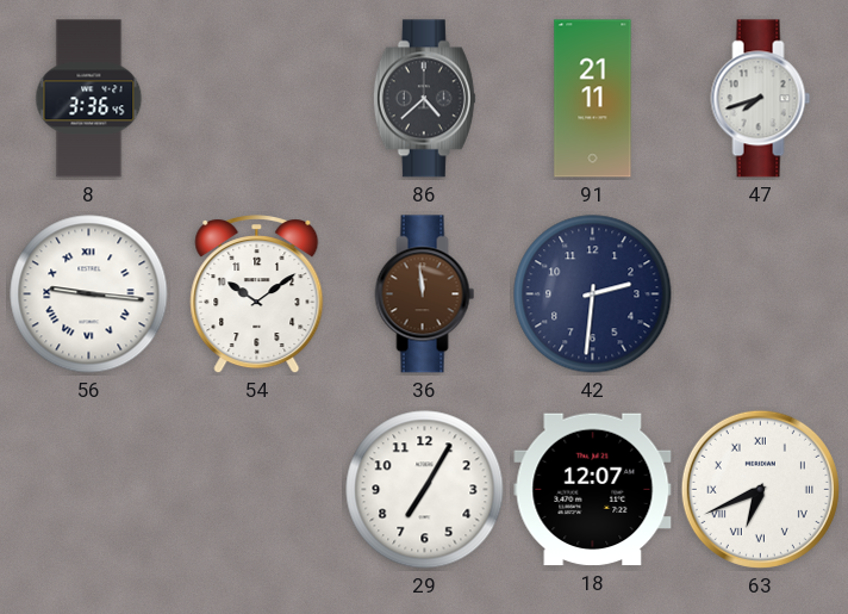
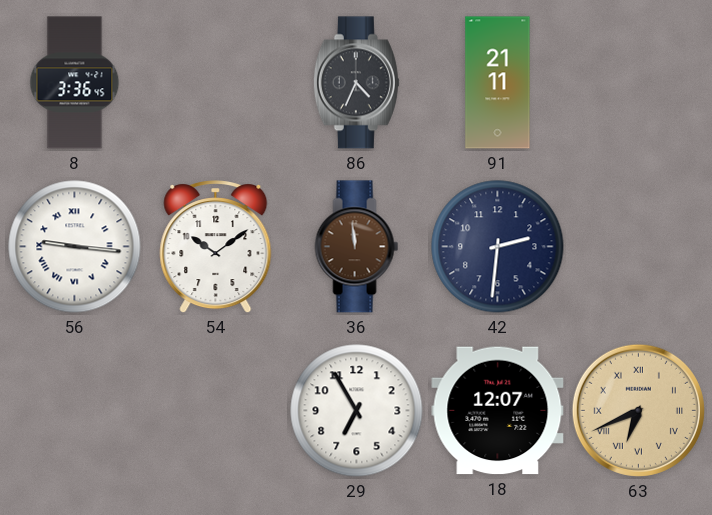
86: 4:38 -> 4:34
47: 7:42 -> none
29: 7:05 -> 6:55
63 dial: white -> champagne
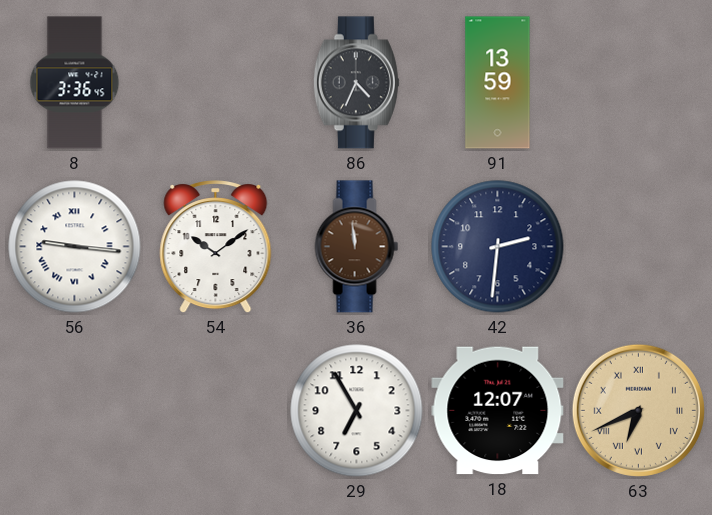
91: 21:11 -> 13:59
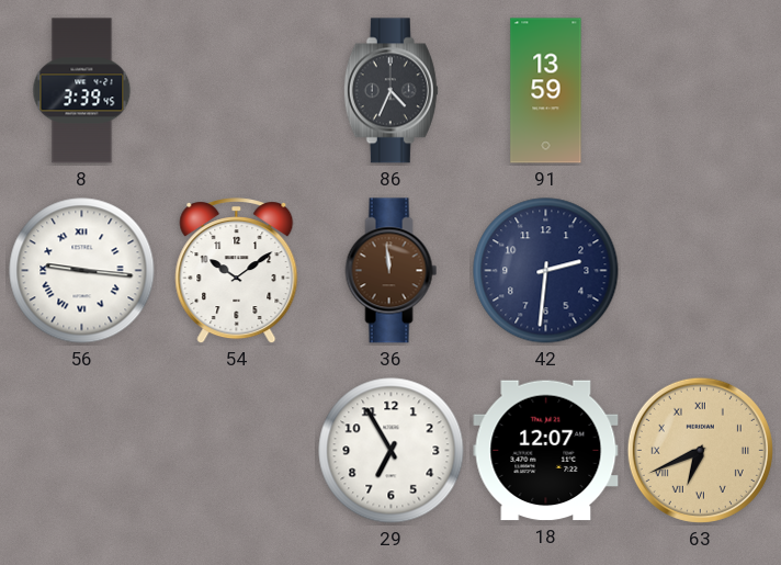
8: 3:36 -> 3:39
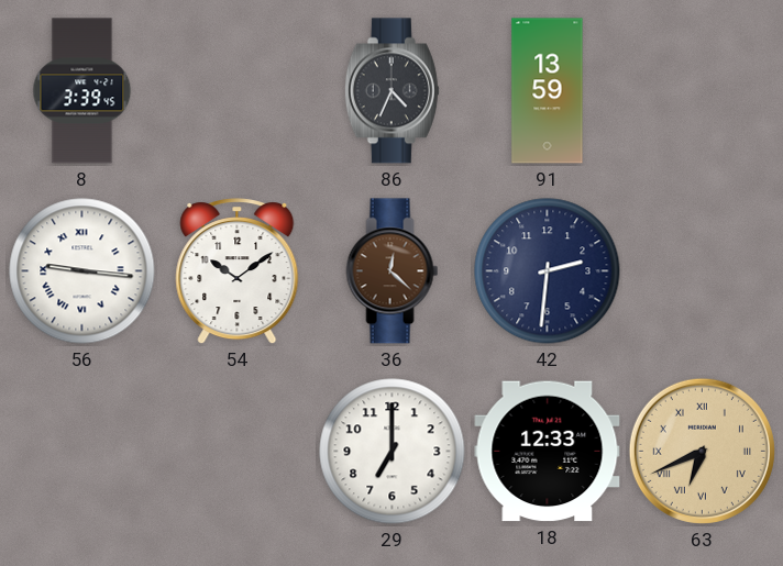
36: 11:59 -> 12:22
29: 6:55 -> 7:00
18: 12:07 -> 12:33
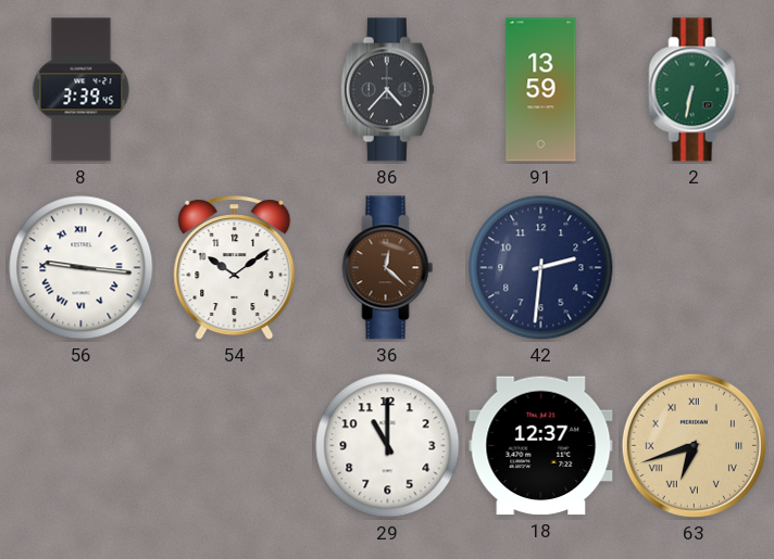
86: 4:34 -> 4:37
2: none -> 6:32
29: 7:00 -> 11:00
18: 12:33 -> 12:37
63: 6:41 -> 6:42
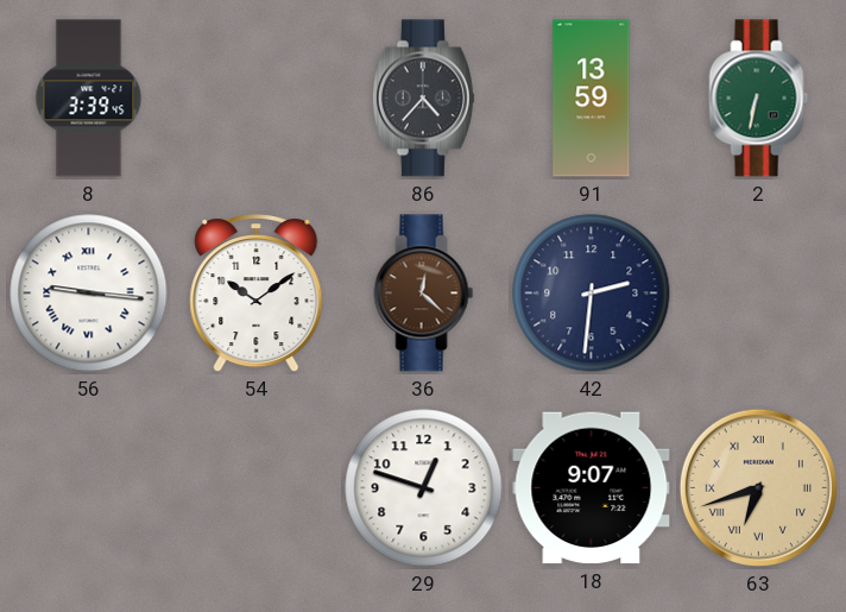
29: 11:00 -> 12:48
18: 12:37 -> 9:07
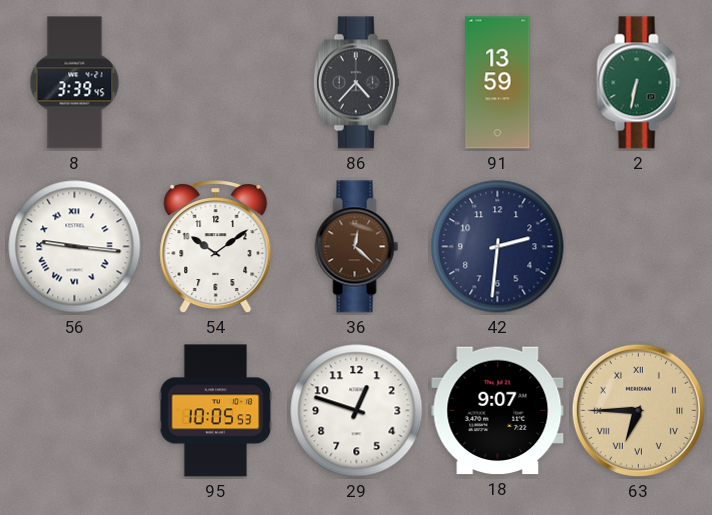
95: none -> 10:05
63: 6:42 -> 6:45
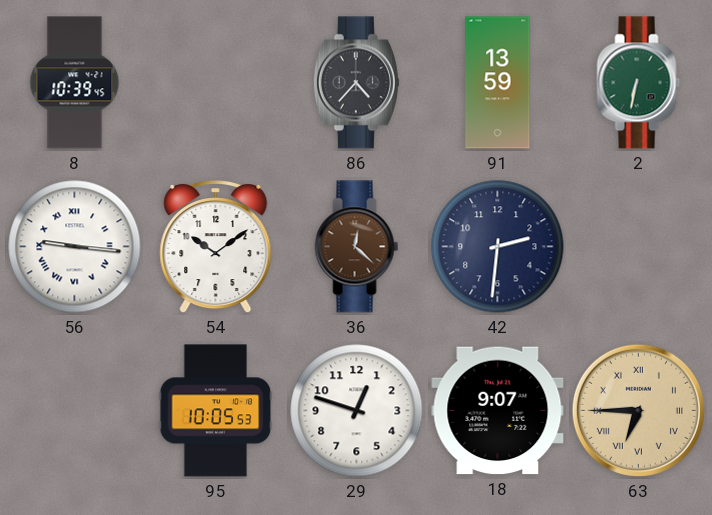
8: 3:39 -> 10:39
